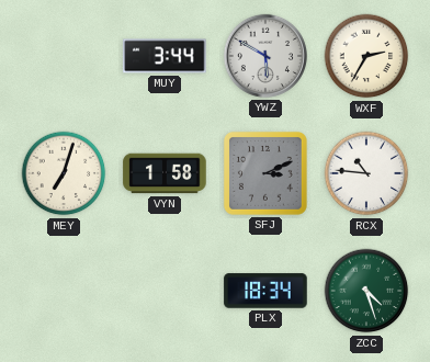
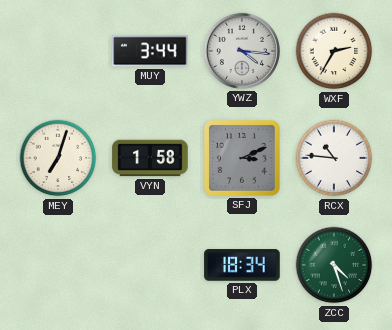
YWZ: 5:50 -> 4:16
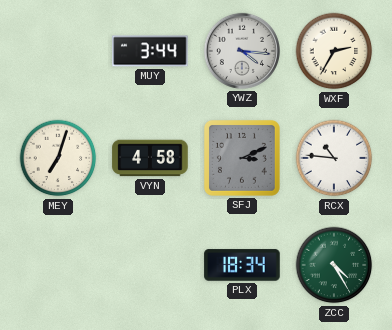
VYN: 1:58 -> 4:58
ZCC: 4:27 -> 4:25
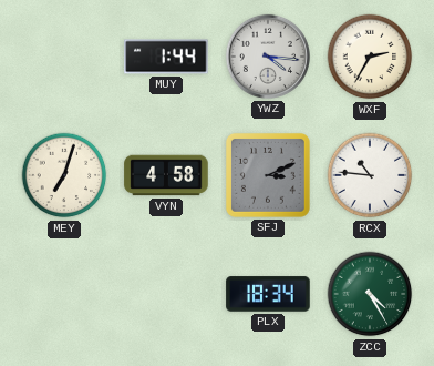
MUY: 3:44 -> 1:44
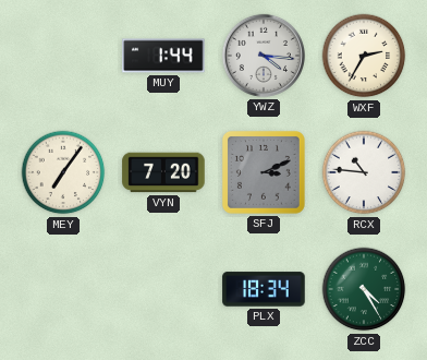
MEY: 7:03 -> 7:06
VYN: 4:58 -> 7:20
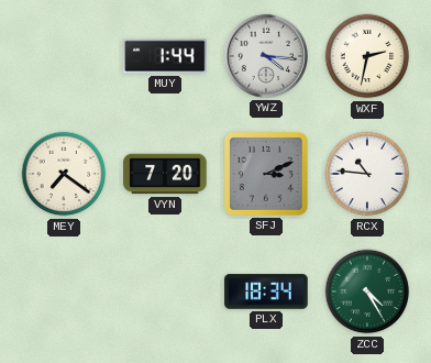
WXF: 2:35 -> 2:32
MEY: 7:06 -> 7:21
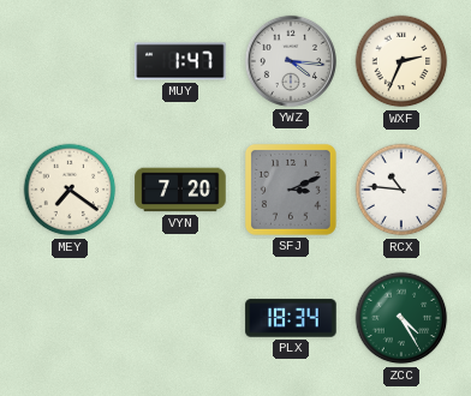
MUY: 1:44 -> 1:47
WXF: 2:32 -> 2:34
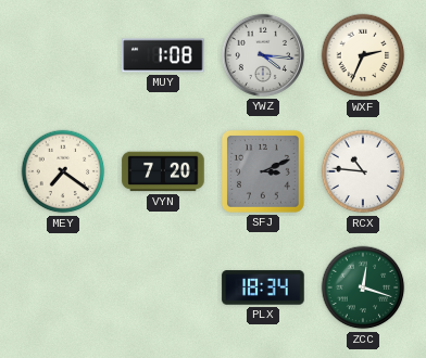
MUY: 1:47 -> 1:08
ZCC: 4:25 -> 12:18
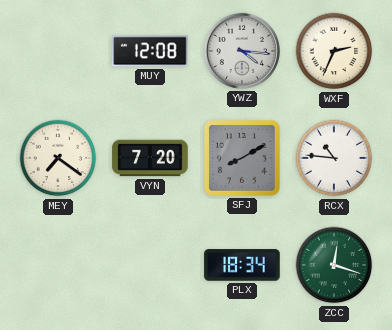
MUY: 1:08 -> 12:08
SFJ: 3:11 -> 8:10
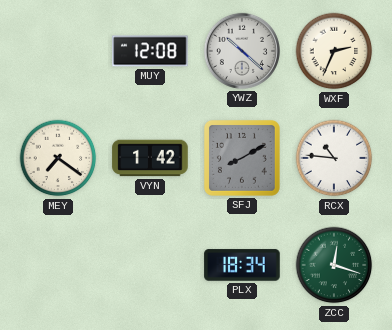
YWZ: 4:16 -> 10:22
VYN: 7:20 -> 1:42
